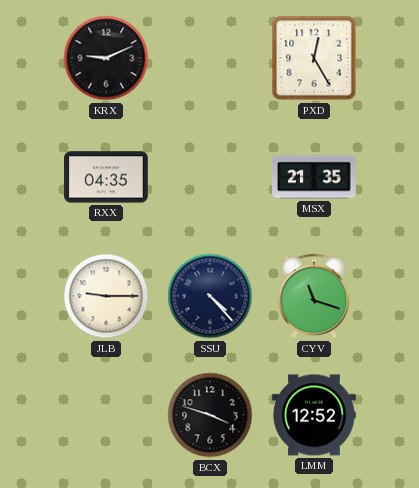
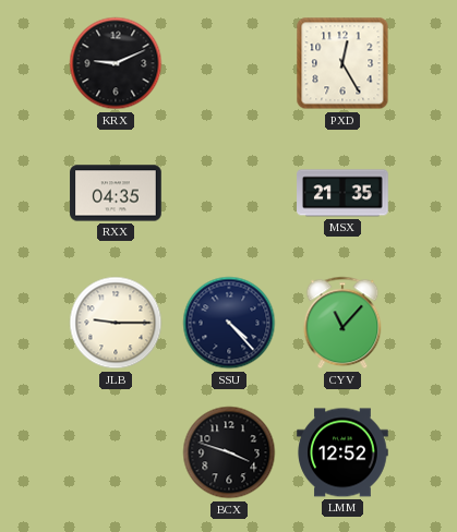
CYV: 11:18 -> 11:07
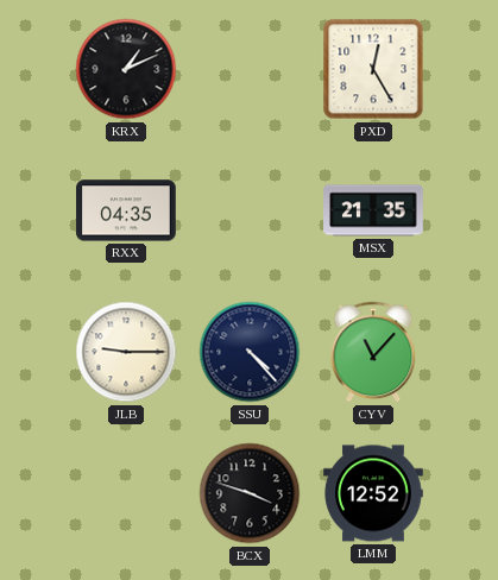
KRX: 9:11 -> 1:11
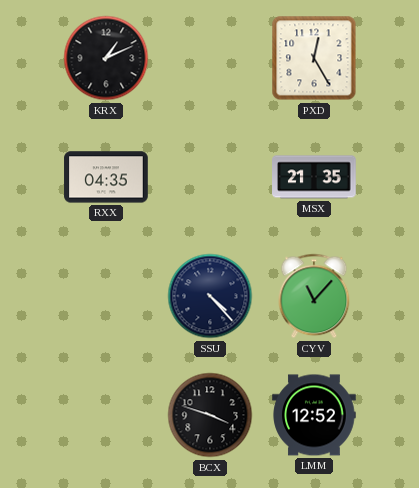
JLB: 9:15 -> none
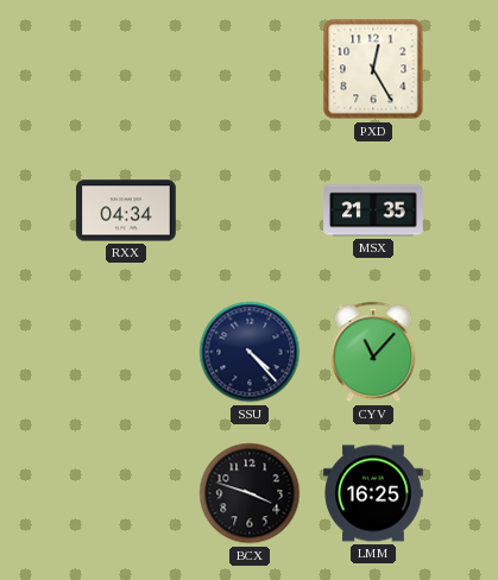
KRX: 1:11 -> none
RXX: 04:35 -> 04:34
LMM: 12:52 -> 16:25
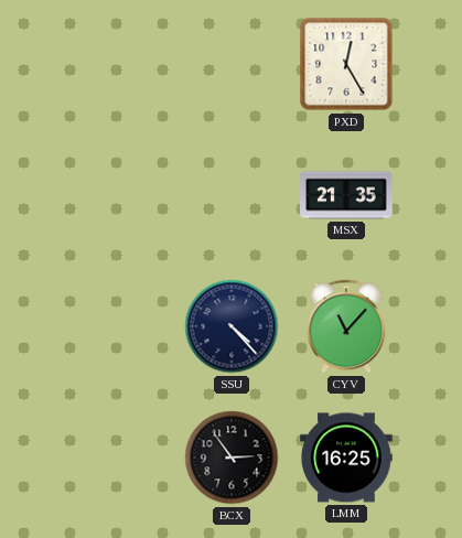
RXX: 04:34 -> none
BCX: 3:48 -> 2:54
